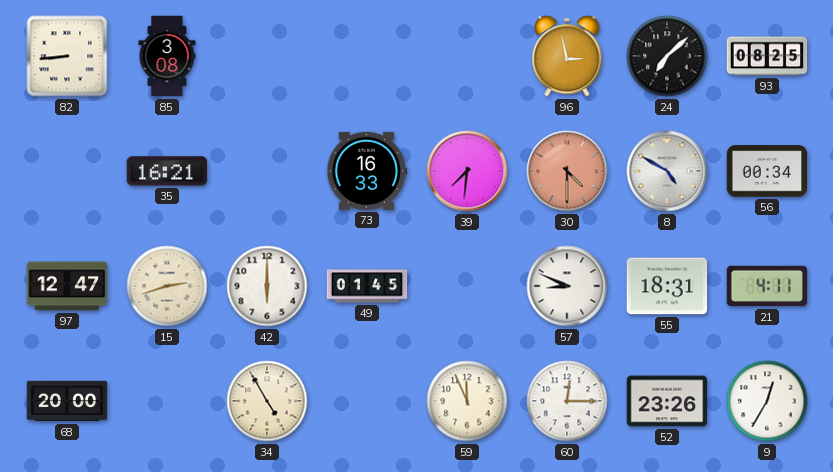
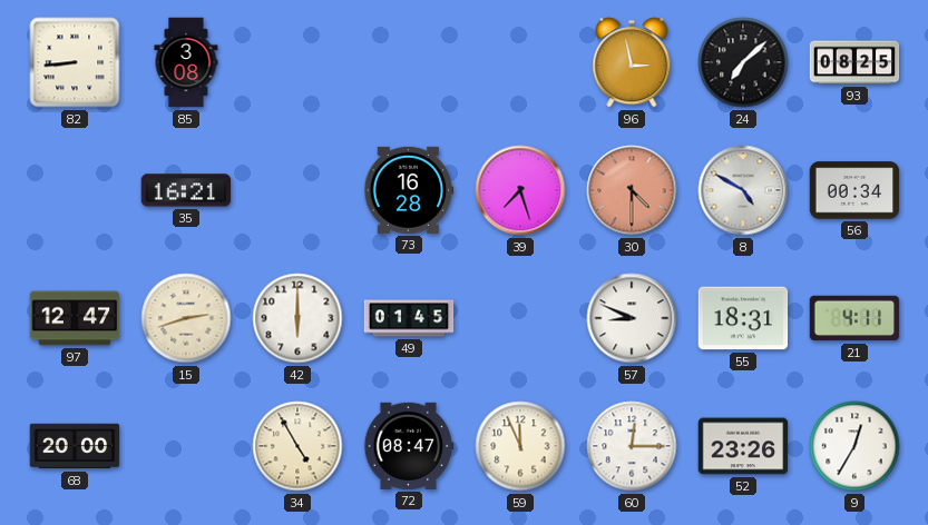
73: 16:33 -> 16:28
39: 7:31 -> 7:27
72: none -> 08:47
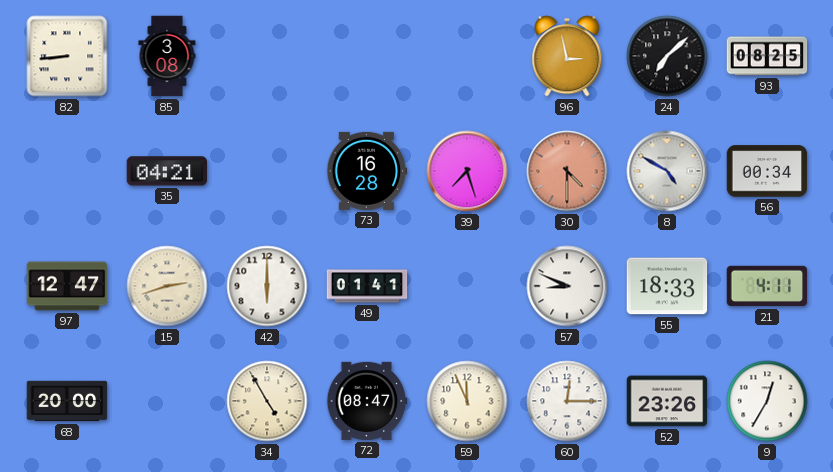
35: 16:21 -> 04:21
49: 01:45 -> 01:41
55: 18:31 -> 18:33
